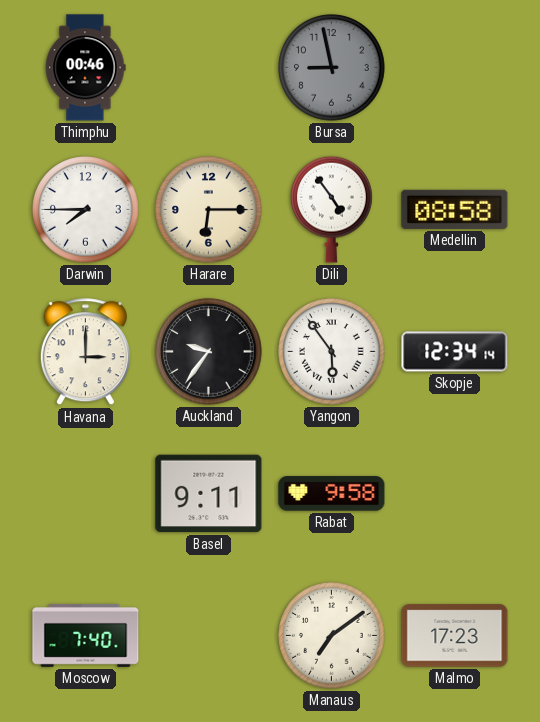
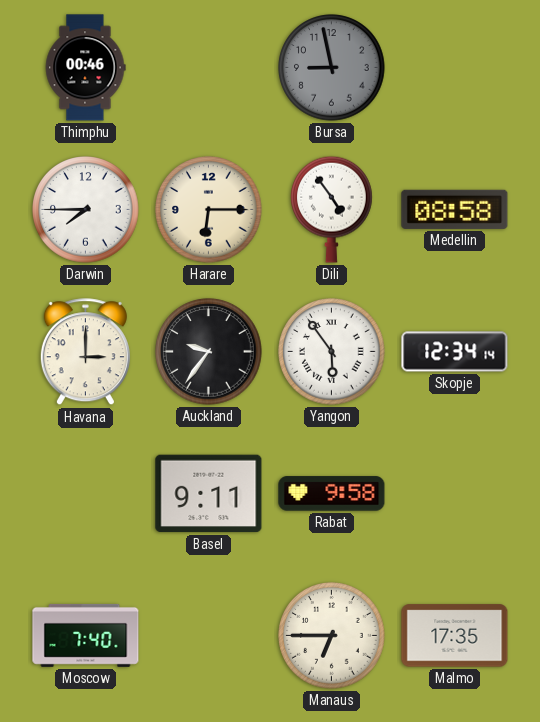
Manaus: 7:09 -> 6:45
Malmo: 17:23 -> 17:35
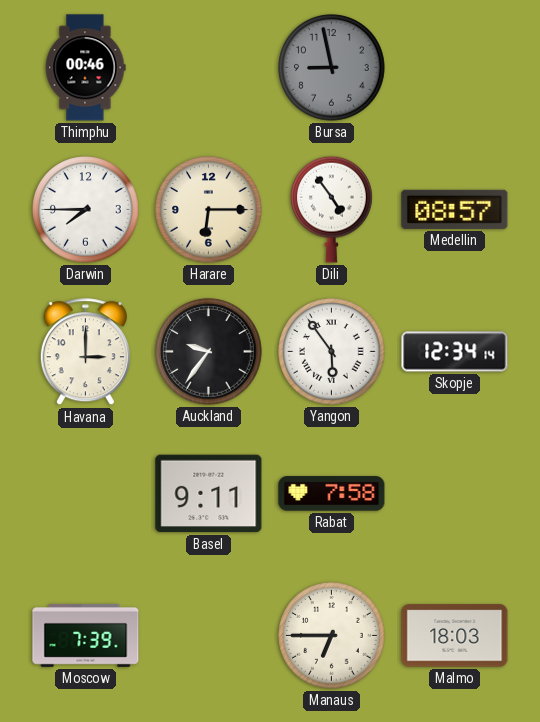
Medellin: 08:58 -> 08:57
Rabat: 9:58 -> 7:58
Moscow: 7:40 -> 7:39
Malmo: 17:35 -> 18:03
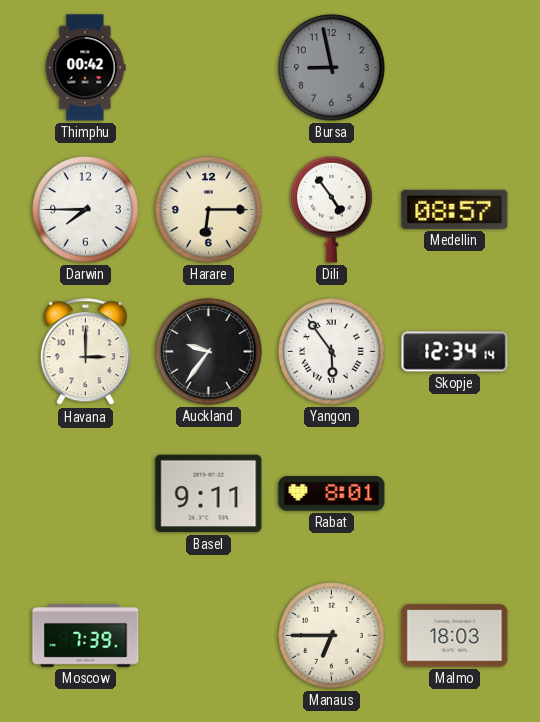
Thimphu: 00:46 -> 00:42
Rabat: 7:58 -> 8:01
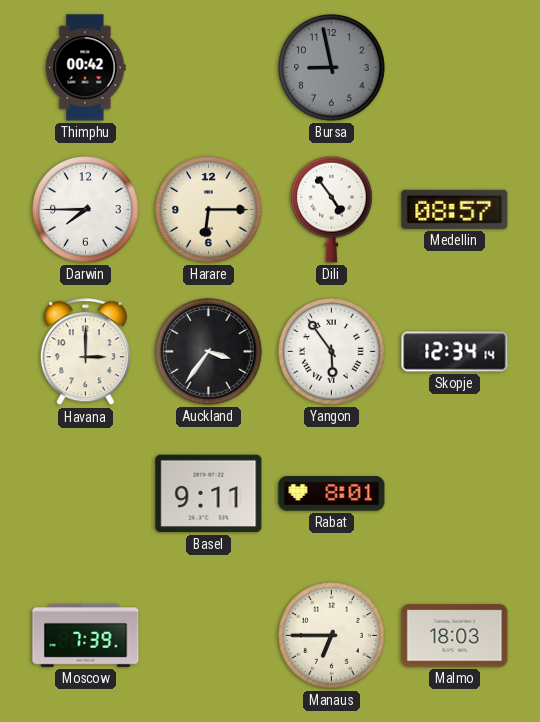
Auckland: 9:36 -> 3:36
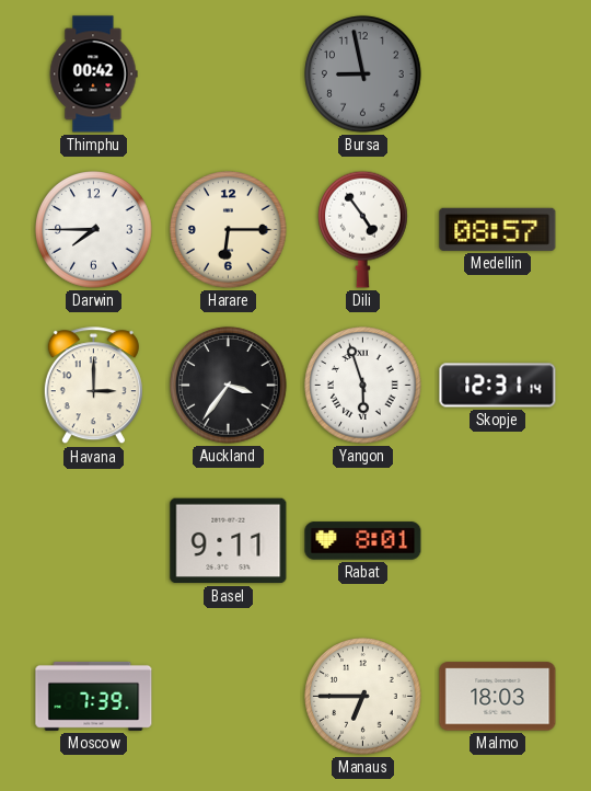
Yangon: 5:54 -> 5:57
Skopje: 12:34 -> 12:31
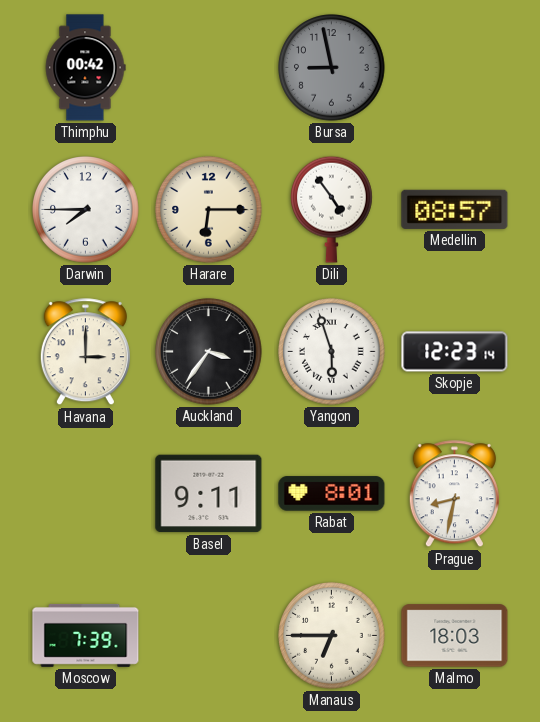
Skopje: 12:31 -> 12:23
Prague: none -> 8:32
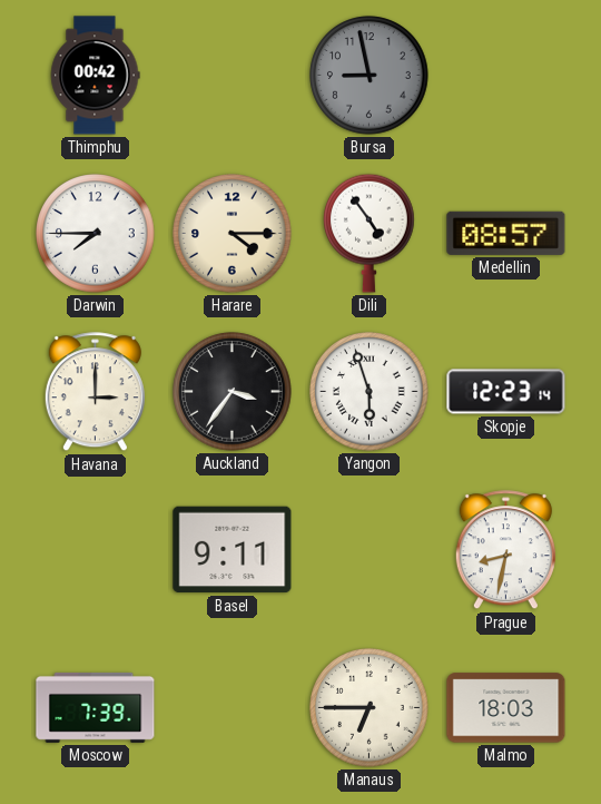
Harare: 6:15 -> 4:15
Rabat: 8:01 -> none
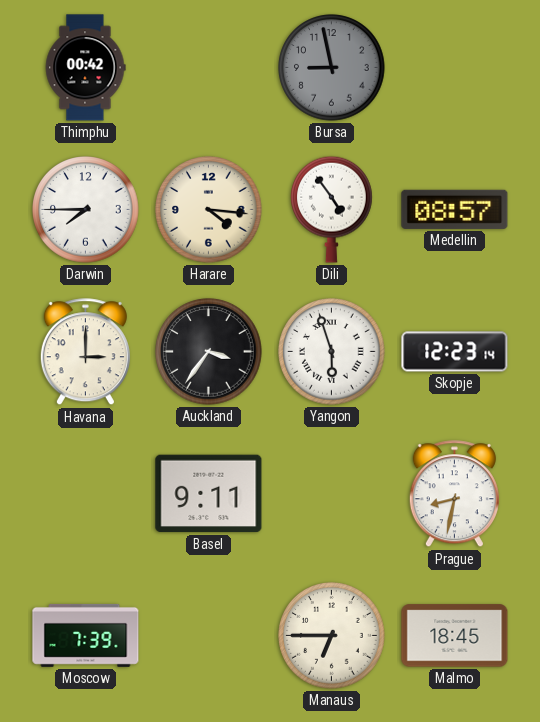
Harare: 4:15 -> 4:16
Malmo: 18:03 -> 18:45
